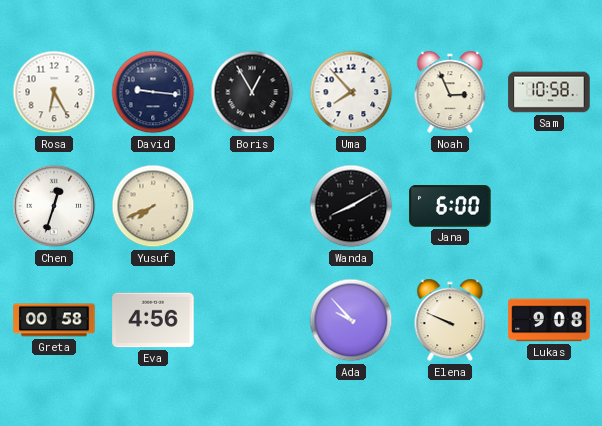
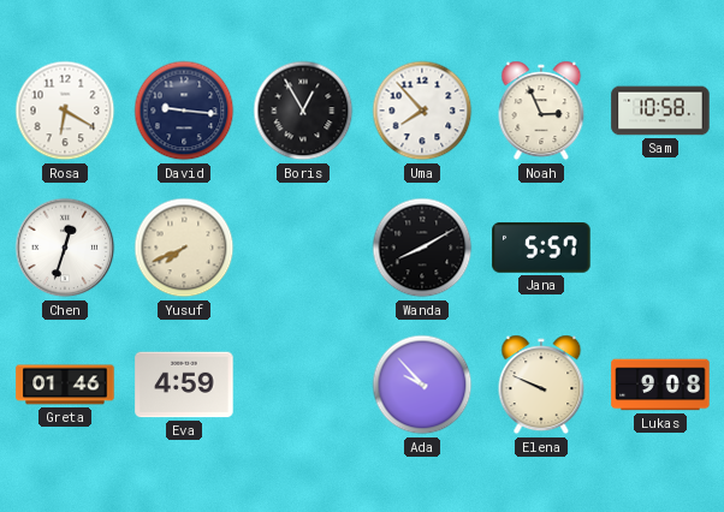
Rosa: 6:25 -> 6:20
Jana: 6:00 -> 5:57
Greta: 00:58 -> 01:46
Eva: 4:56 -> 4:59
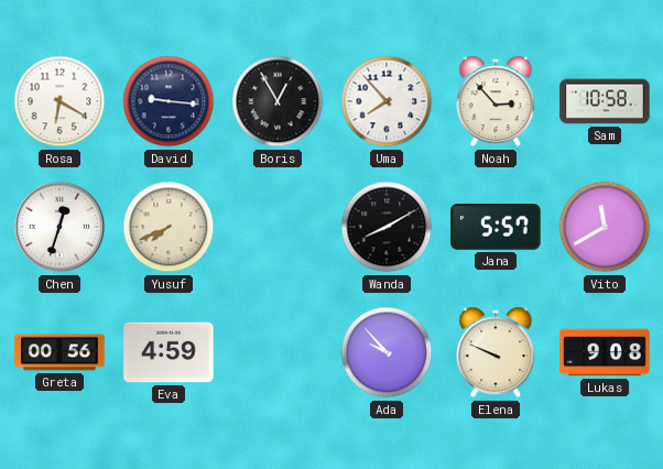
Noah: 2:56 -> 2:53
Vito: none -> 11:40
Greta: 01:46 -> 00:56
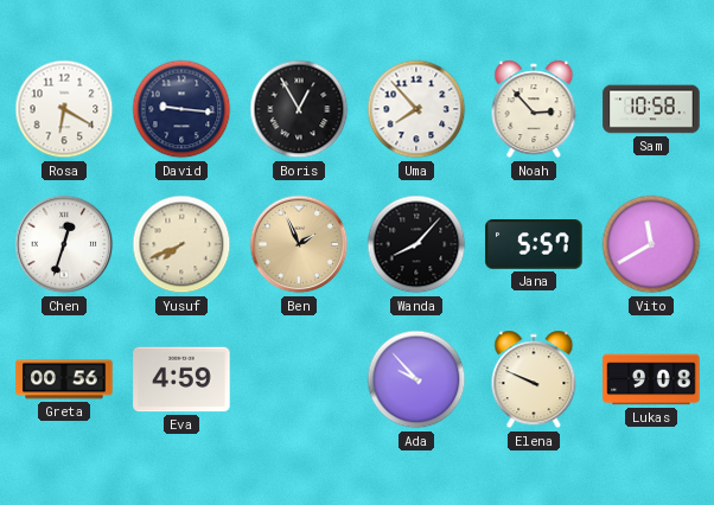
Ben: none -> 1:56
Wanda: 8:10 -> 8:07
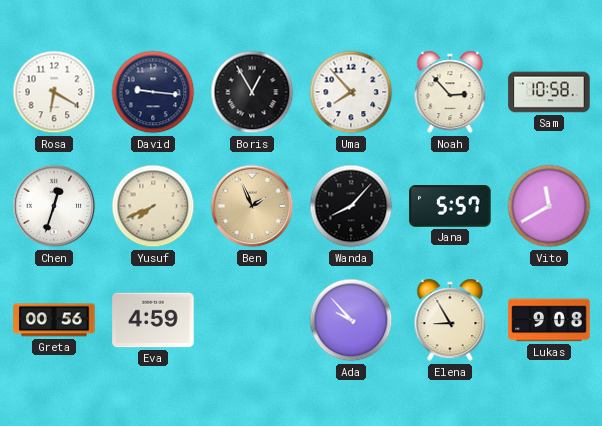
Elena: 9:49 -> 8:55
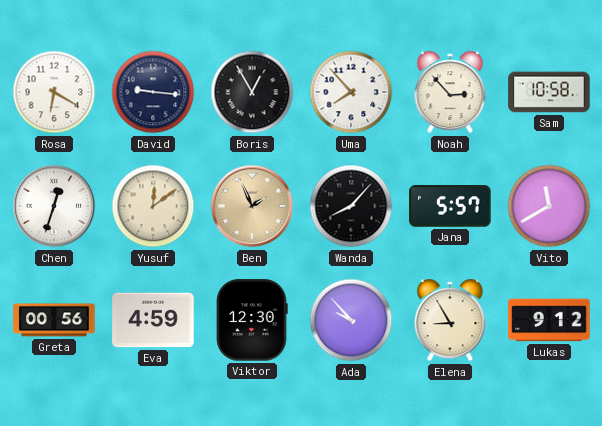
Yusuf: 7:41 -> 12:09
Viktor: none -> 12:30
Lukas: 9:08 -> 9:12
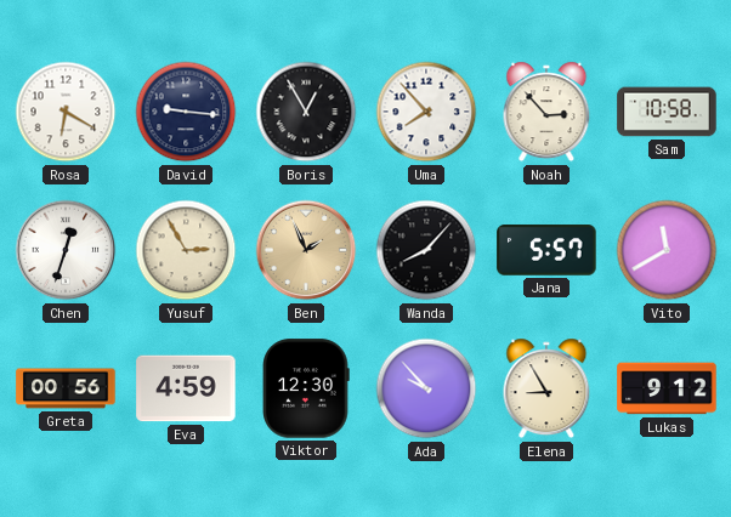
Yusuf: 12:09 -> 2:55
